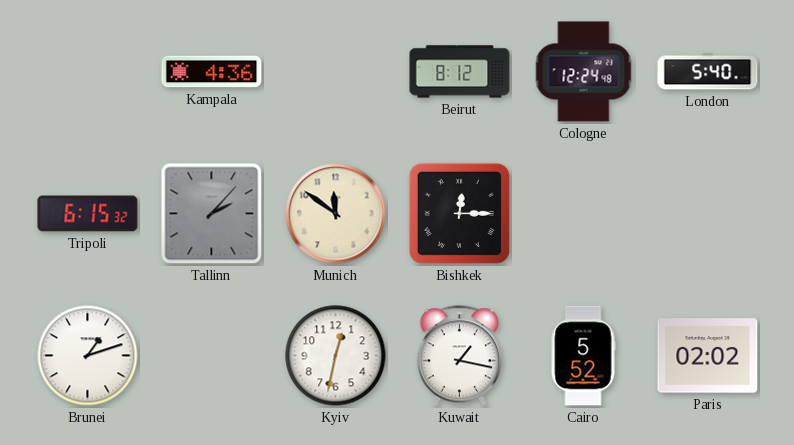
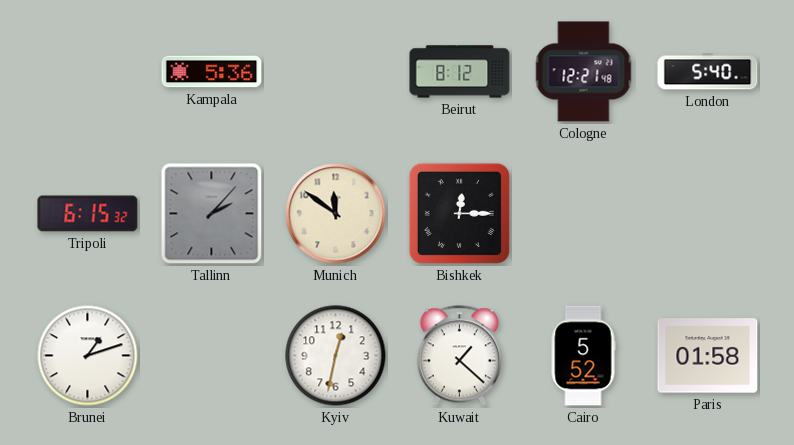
Kampala: 4:36 -> 5:36
Cologne: 12:24 -> 12:21
Kuwait: 1:17 -> 1:22
Paris: 02:02 -> 01:58
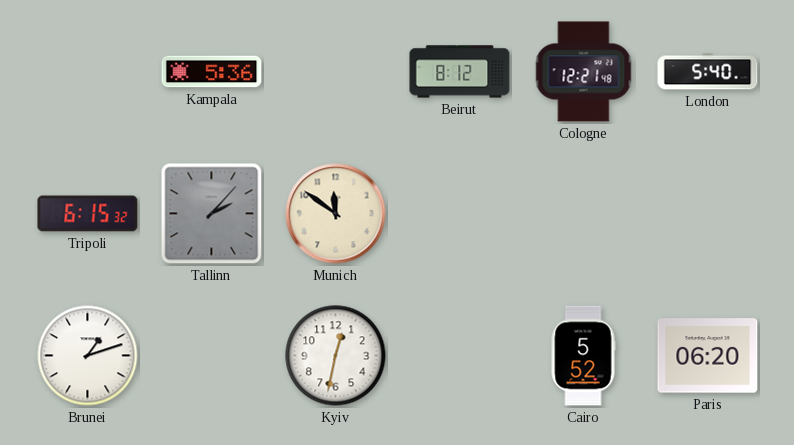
Bishkek: 12:15 -> none
Kuwait: 1:22 -> none
Paris: 01:58 -> 06:20
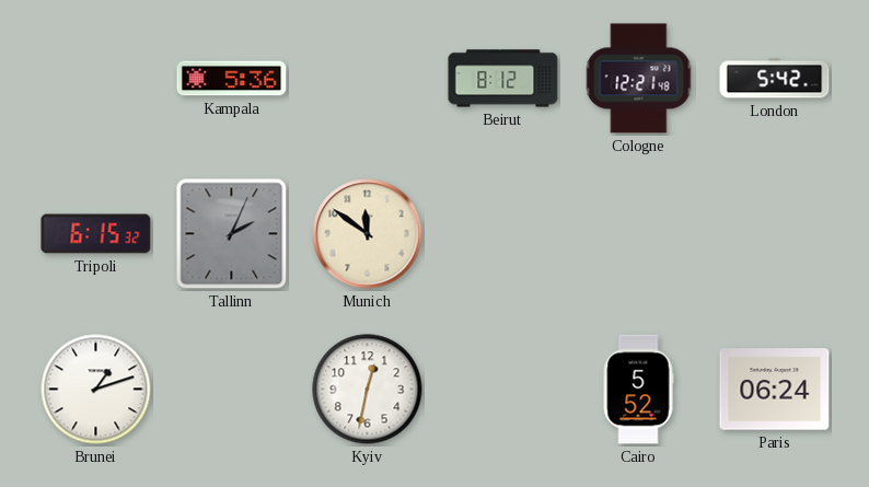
London: 5:40 -> 5:42
Tallinn: 2:07 -> 2:04
Paris: 06:20 -> 06:24
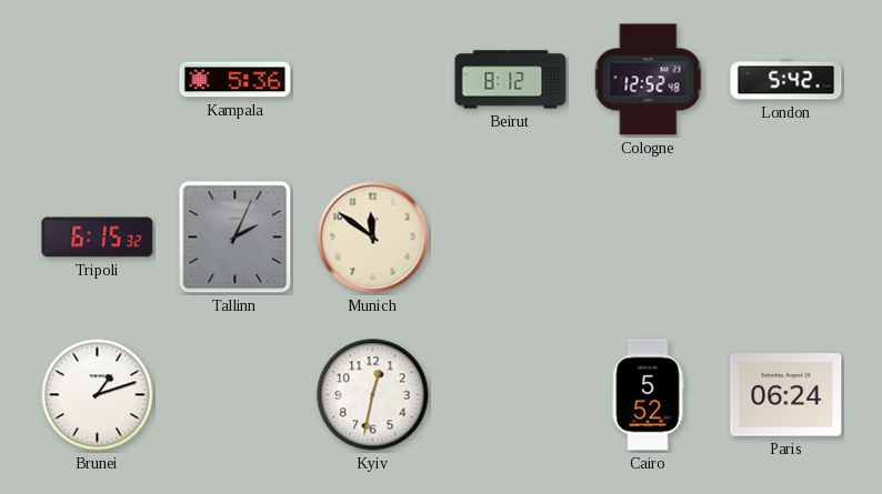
Cologne: 12:21 -> 12:52
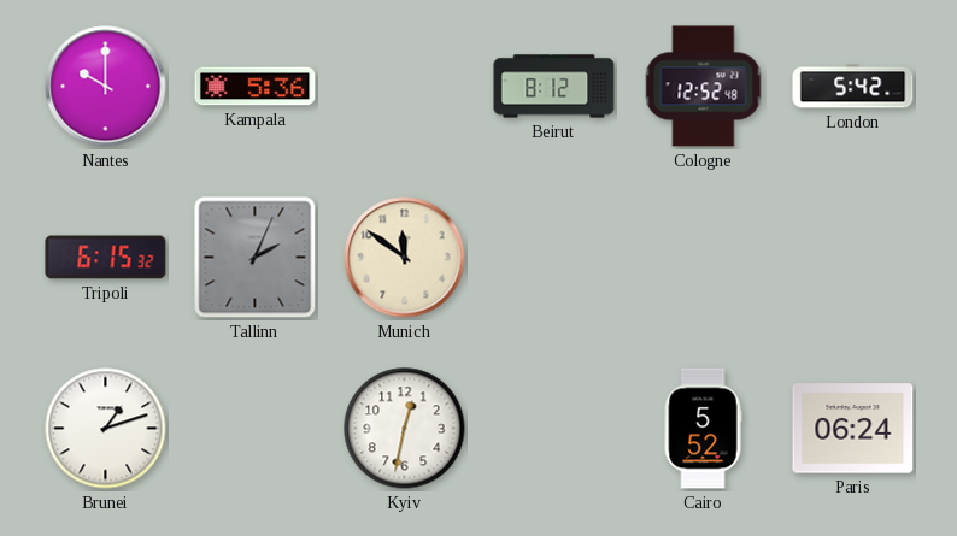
Nantes: none -> 10:00
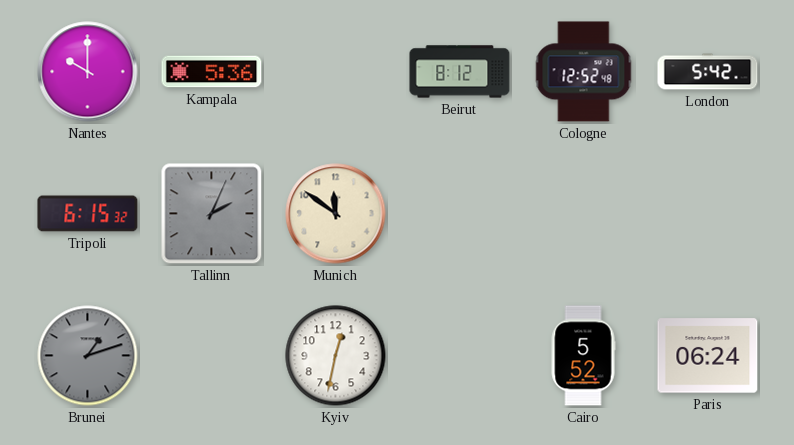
Brunei dial: white -> grey
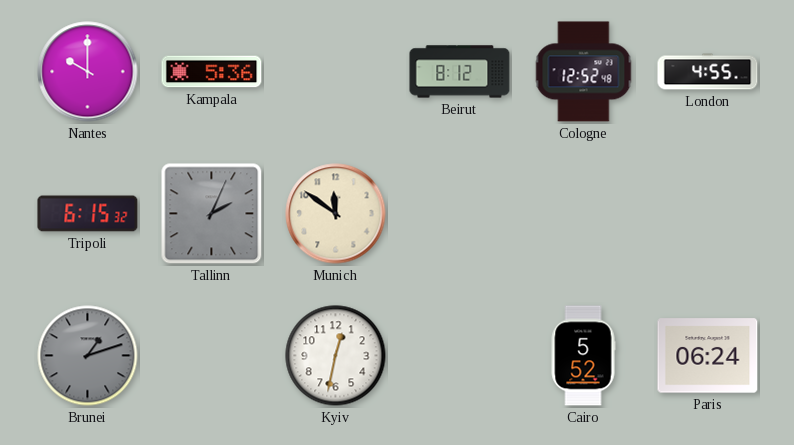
London: 5:42 -> 4:55
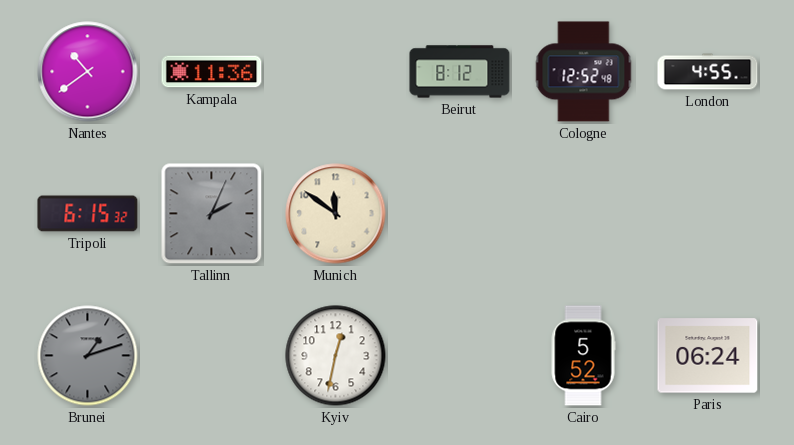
Nantes: 10:00 -> 10:39
Kampala: 5:36 -> 11:36
